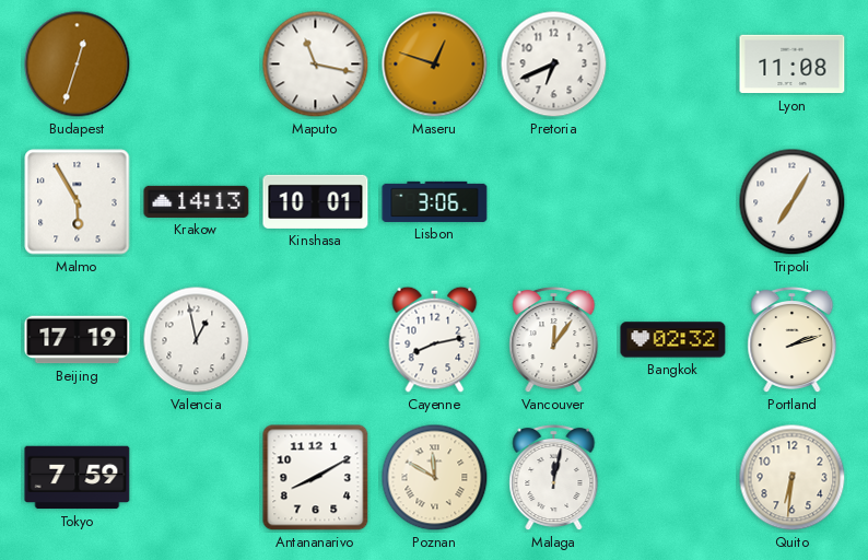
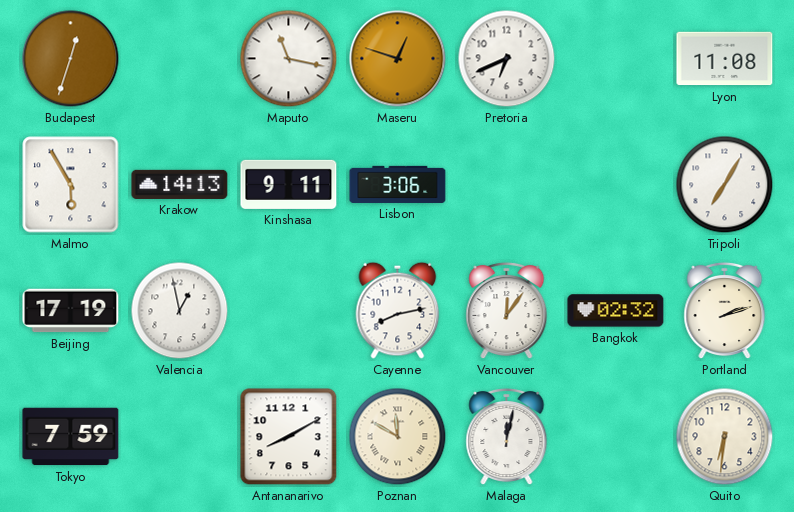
Kinshasa: 10:01 -> 9:11
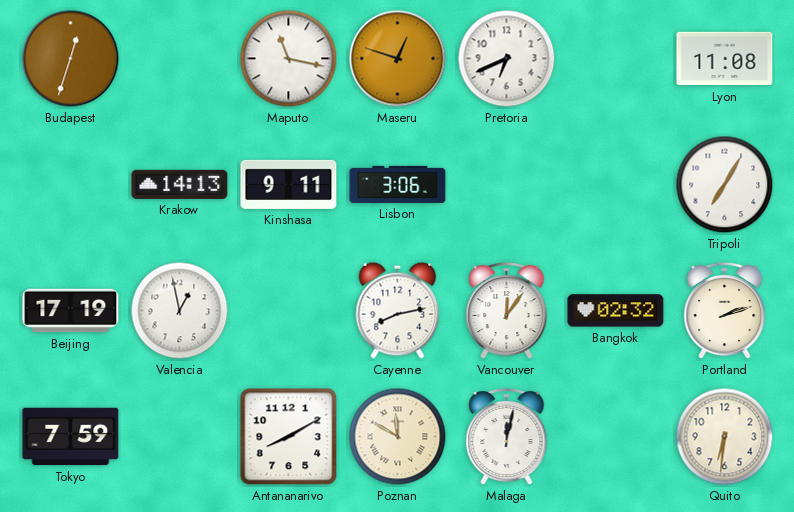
Malmo: 5:55 -> none
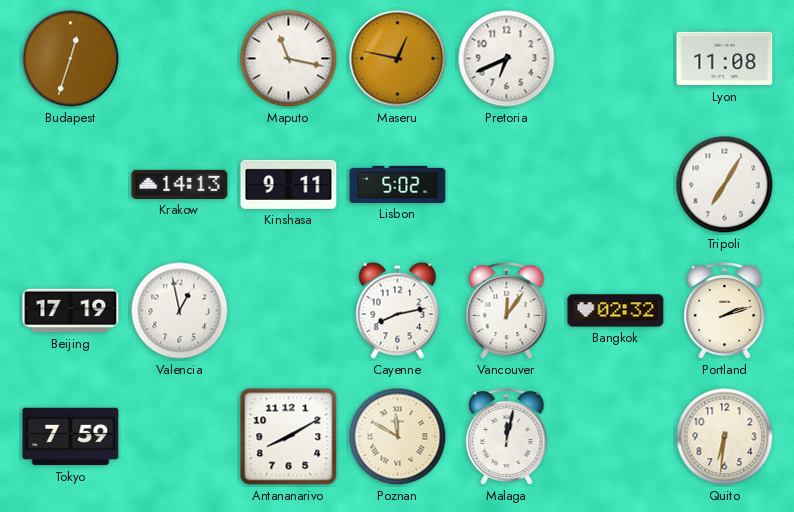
Maseru: 12:48 -> 12:47
Lisbon: 3:06 -> 5:02
